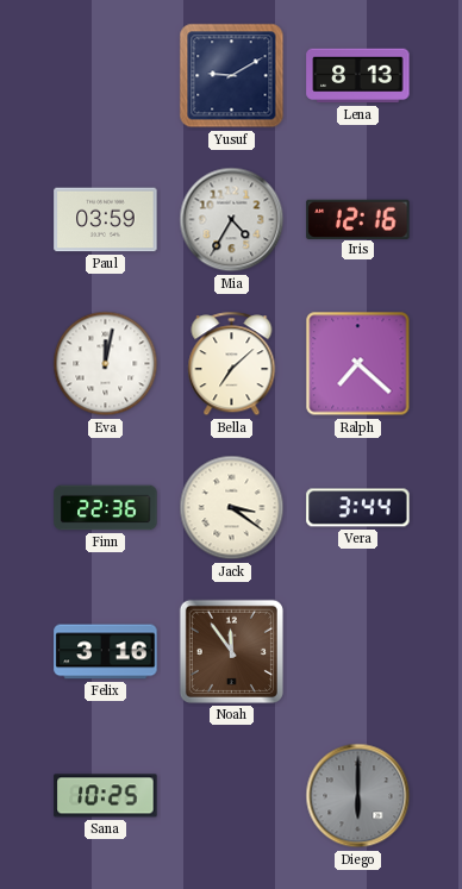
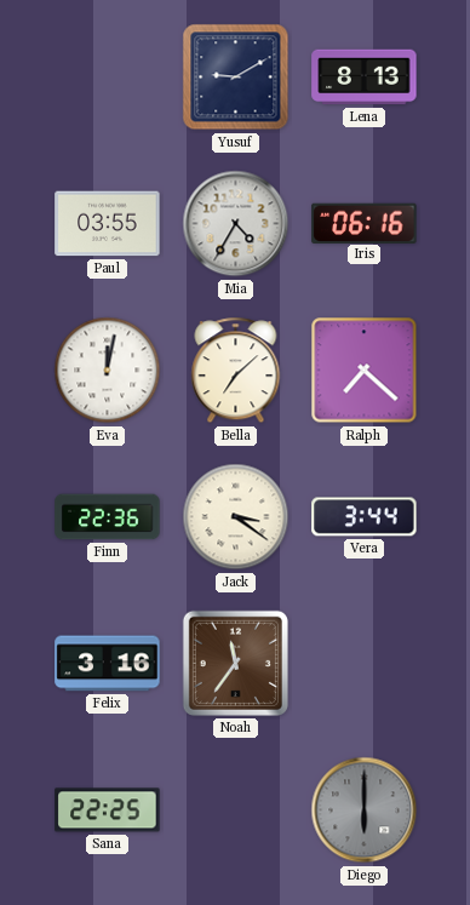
Paul: 03:59 -> 03:55
Iris: 12:16 -> 06:16
Noah: 11:54 -> 11:36
Sana: 10:25 -> 22:25
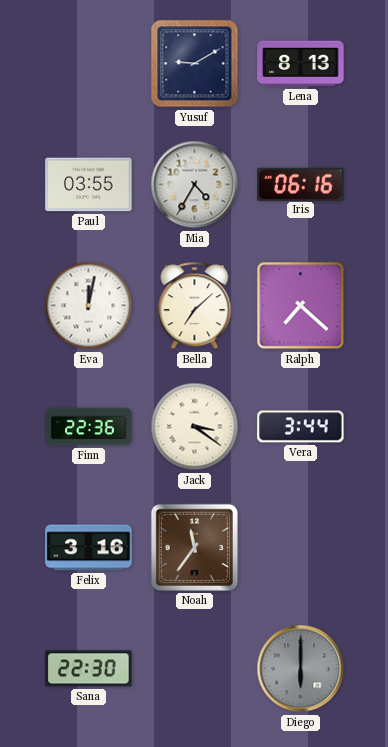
Sana: 22:25 -> 22:30
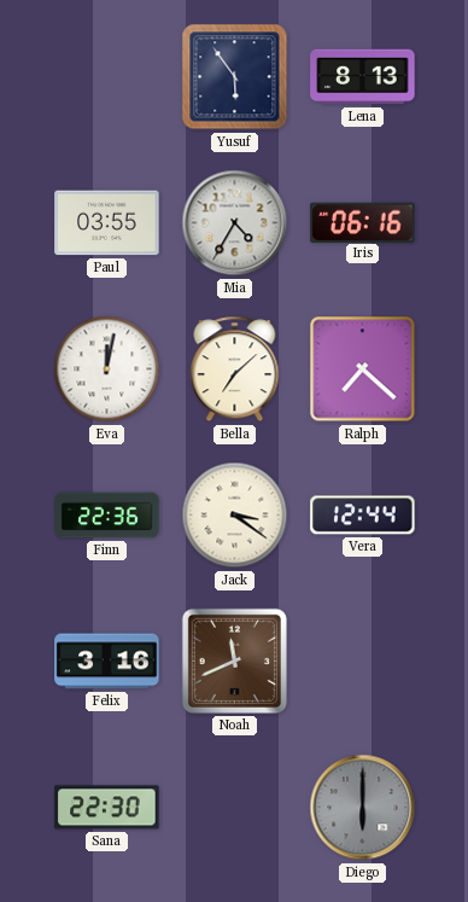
Yusuf: 9:10 -> 5:54
Vera: 3:44 -> 12:44
Noah: 11:36 -> 11:41
